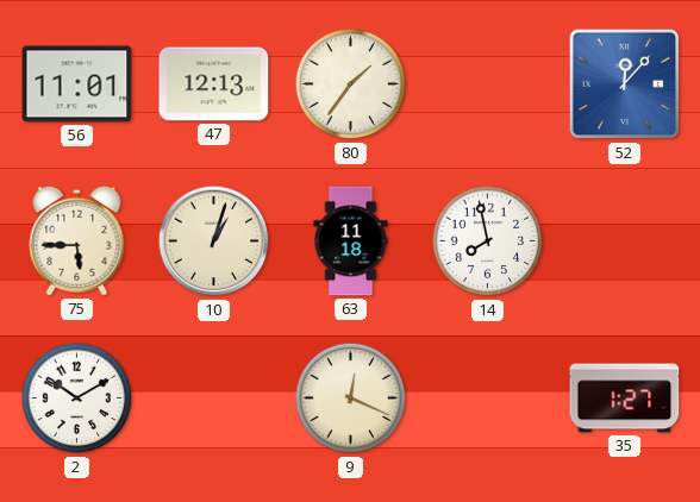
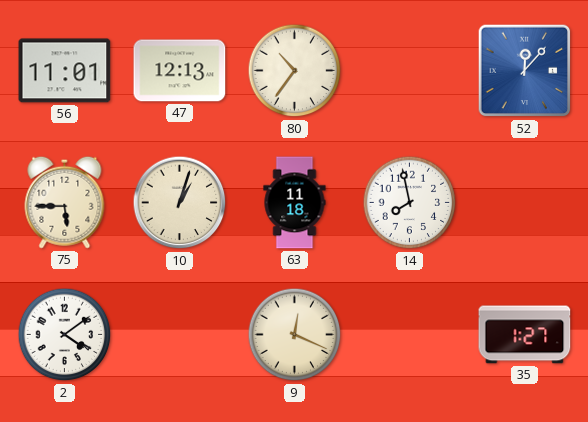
80: 1:36 -> 10:36
2: 10:10 -> 4:09
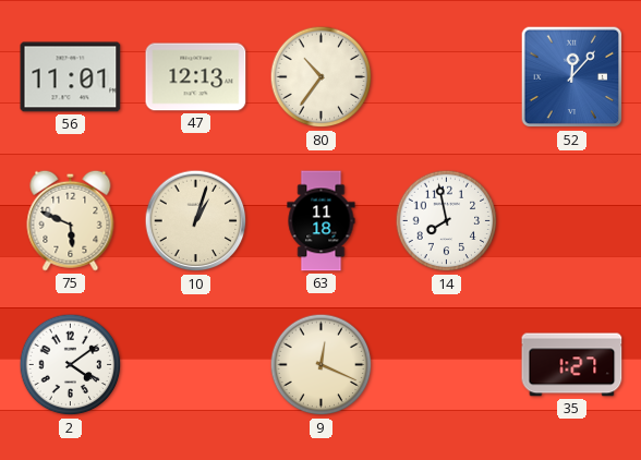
75: 5:45 -> 5:49
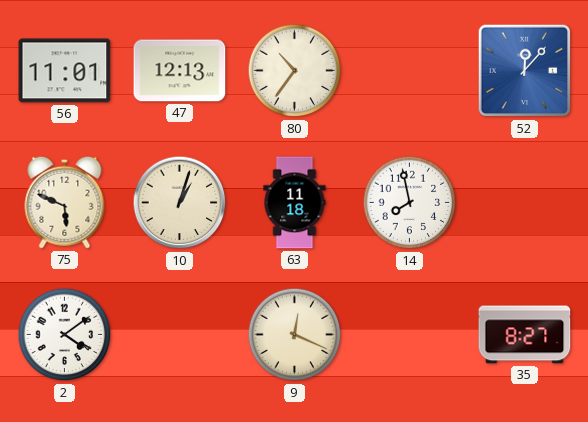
35: 1:27 -> 8:27
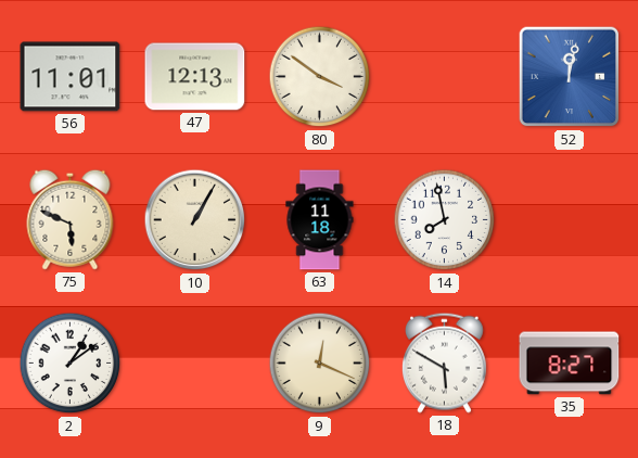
80: 10:36 -> 3:51
52: 12:07 -> 12:02
10: 1:03 -> 1:05
2: 4:09 -> 1:09
18: none -> 5:50
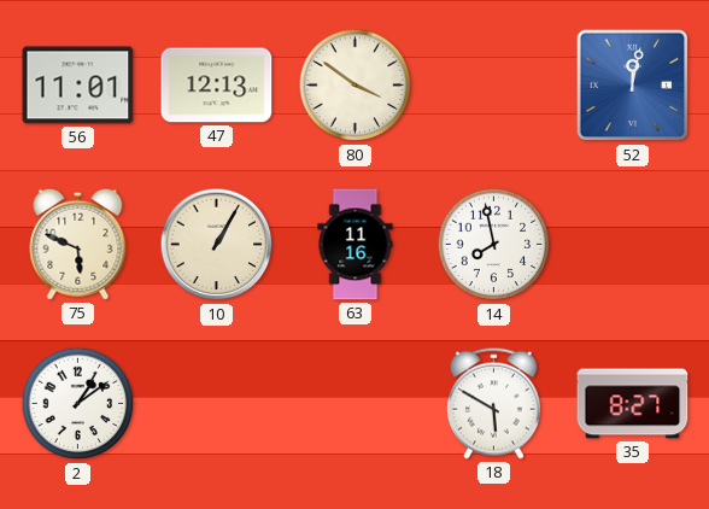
63: 11:18 -> 11:16
9: 12:19 -> none
